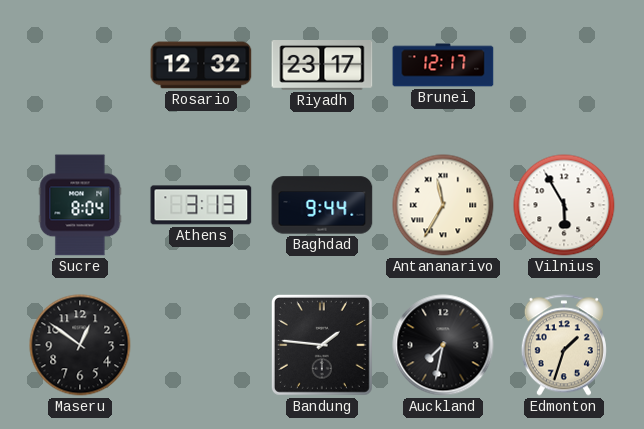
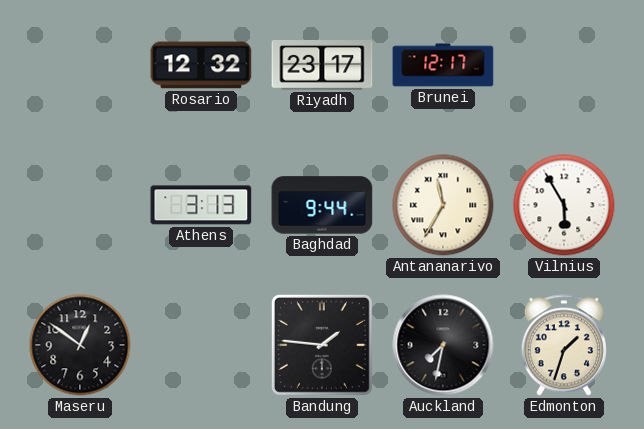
Sucre: 8:04 -> none
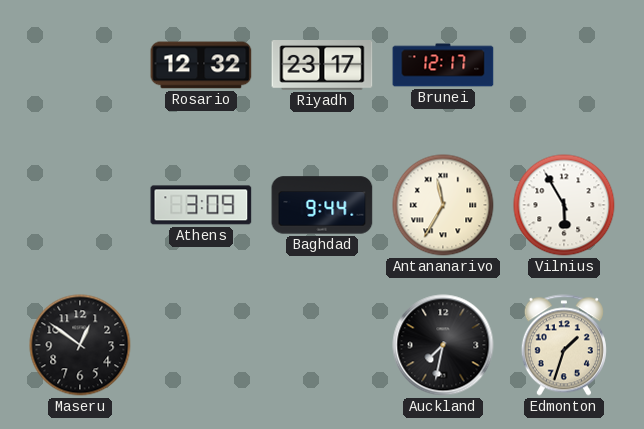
Athens: 3:13 -> 3:09
Bandung: 1:46 -> none
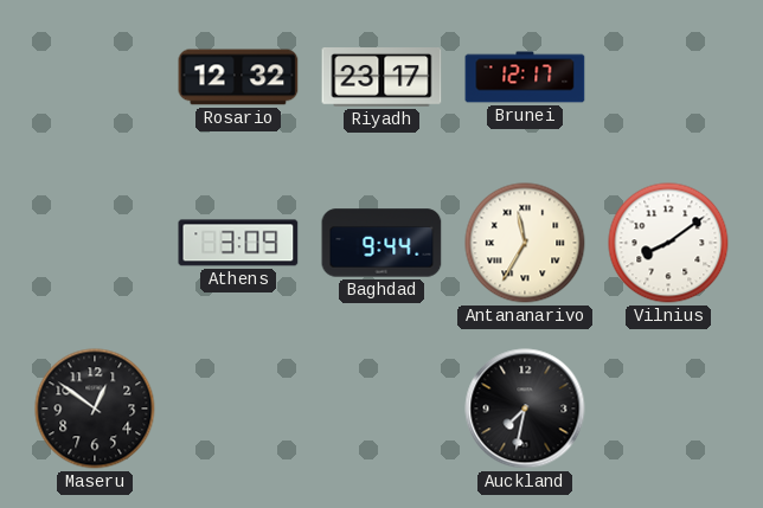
Vilnius: 5:55 -> 8:09
Edmonton: 1:33 -> none
